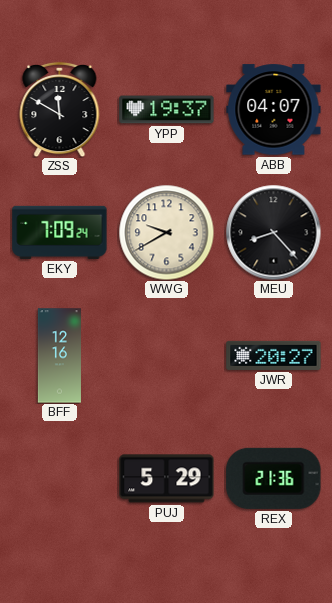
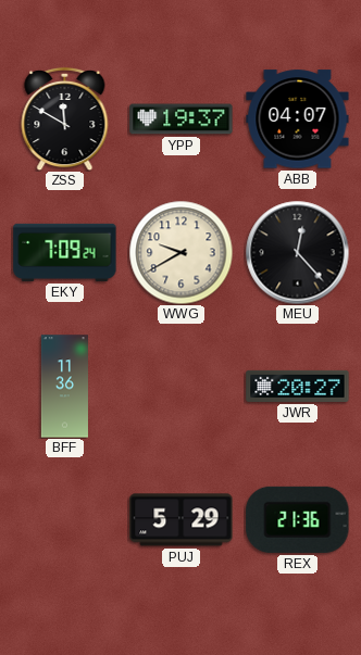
MEU: 8:23 -> 12:23
BFF: 12:16 -> 11:36
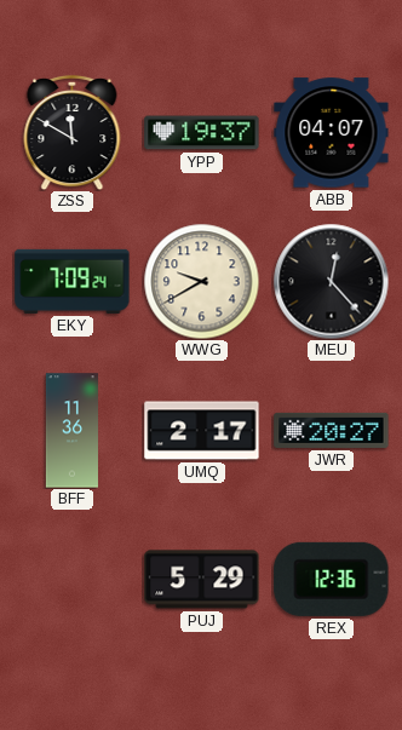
UMQ: none -> 2:17
REX: 21:36 -> 12:36
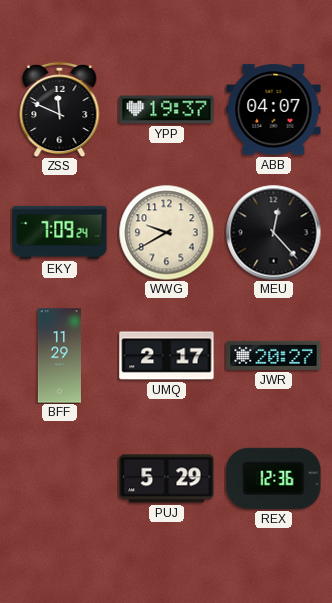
ZSS: 11:50 -> 11:49
BFF: 11:36 -> 11:29
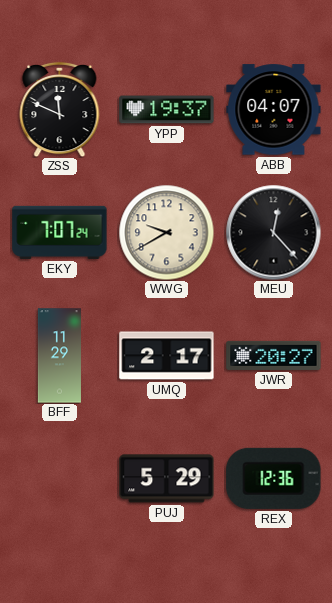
EKY: 7:09 -> 7:07
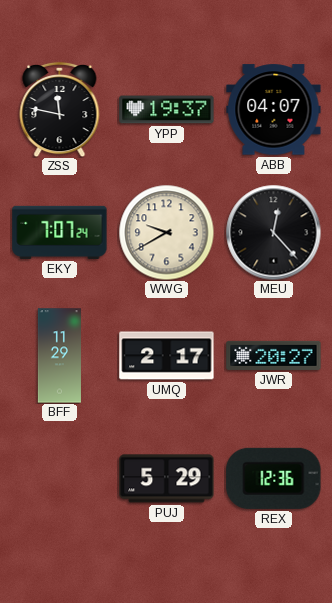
ZSS: 11:49 -> 11:47
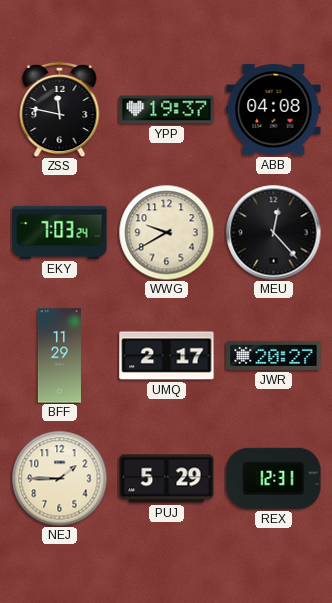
ABB: 04:07 -> 04:08
EKY: 7:07 -> 7:03
NEJ: none -> 1:45
REX: 12:36 -> 12:31
